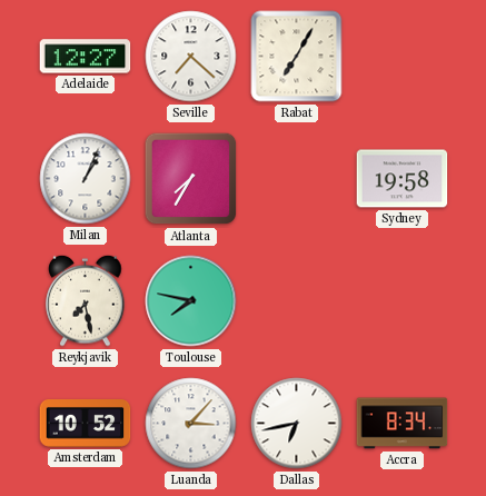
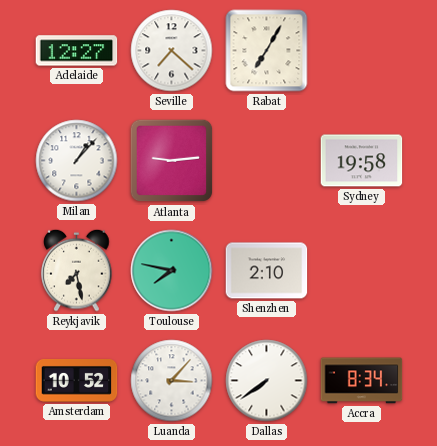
Milan: 1:04 -> 1:07
Atlanta: 7:35 -> 9:14
Shenzhen: none -> 2:10
Dallas: 6:43 -> 7:39
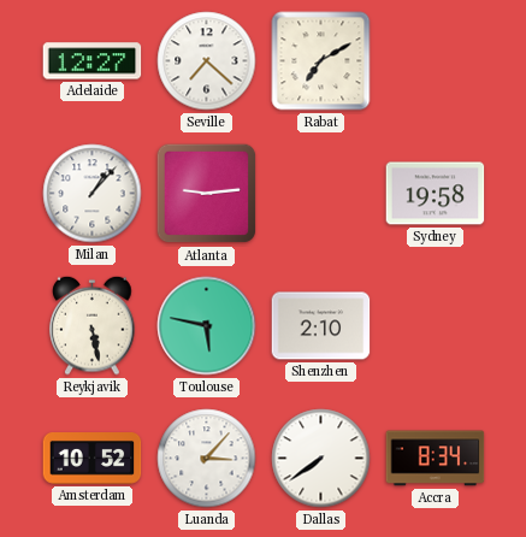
Rabat: 7:05 -> 7:10
Reykjavik: 7:28 -> 5:28
Toulouse: 7:47 -> 5:47
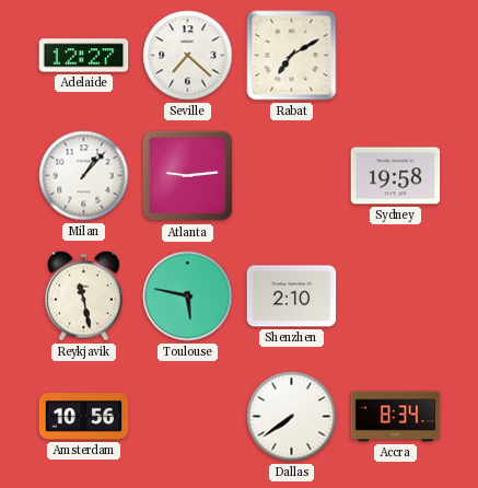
Reykjavik: 5:28 -> 11:28
Amsterdam: 10:52 -> 10:56
Luanda: 3:07 -> none
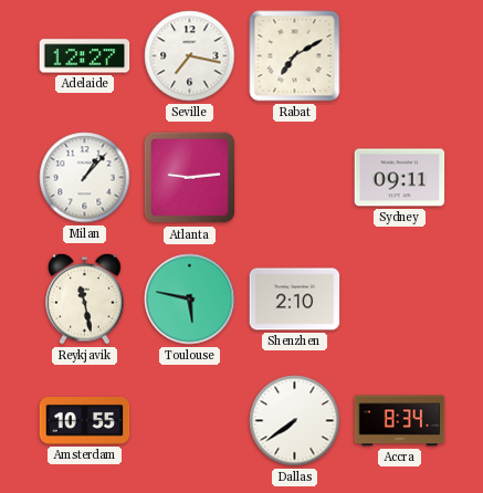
Seville: 7:22 -> 7:17
Sydney: 19:58 -> 09:11
Amsterdam: 10:56 -> 10:55
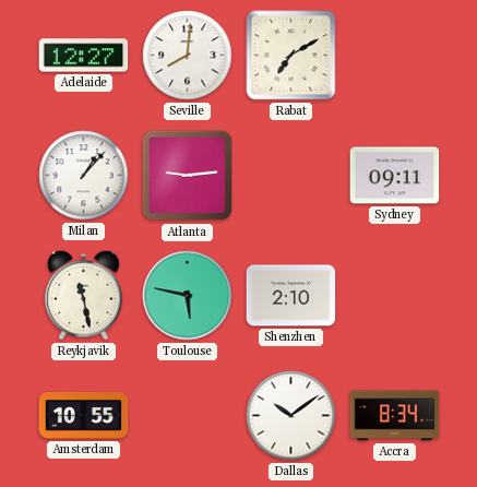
Seville: 7:17 -> 8:01
Dallas: 7:39 -> 10:09
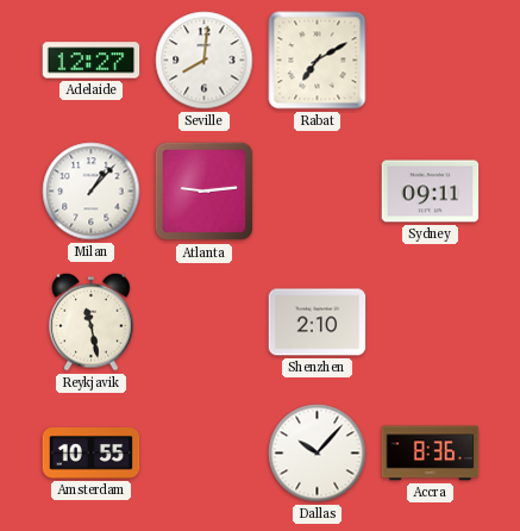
Toulouse: 5:47 -> none
Dallas: 10:09 -> 10:07
Accra: 8:34 -> 8:36
